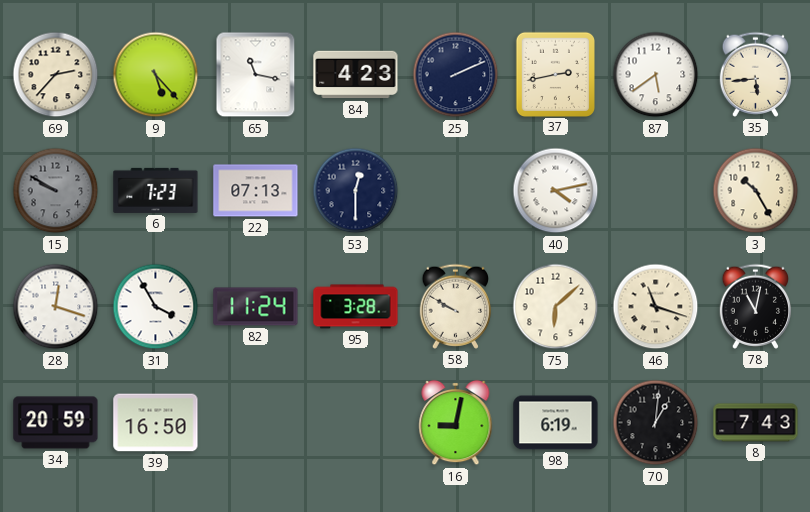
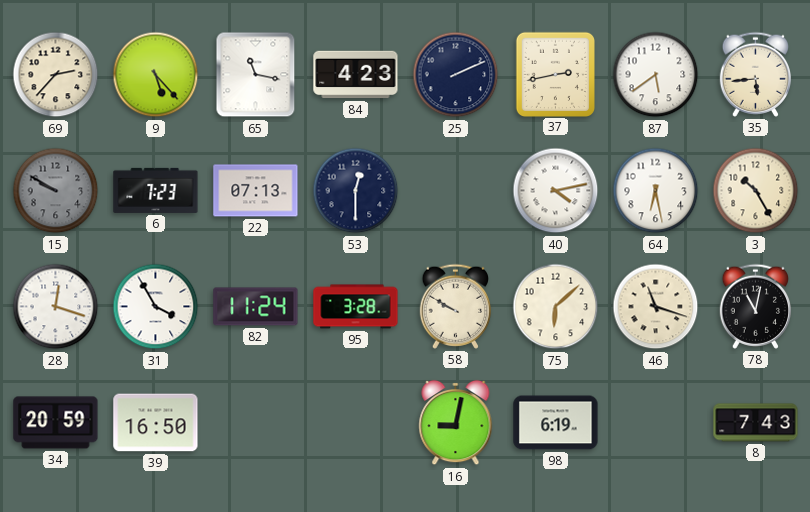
64: none -> 6:28
70: 1:01 -> none
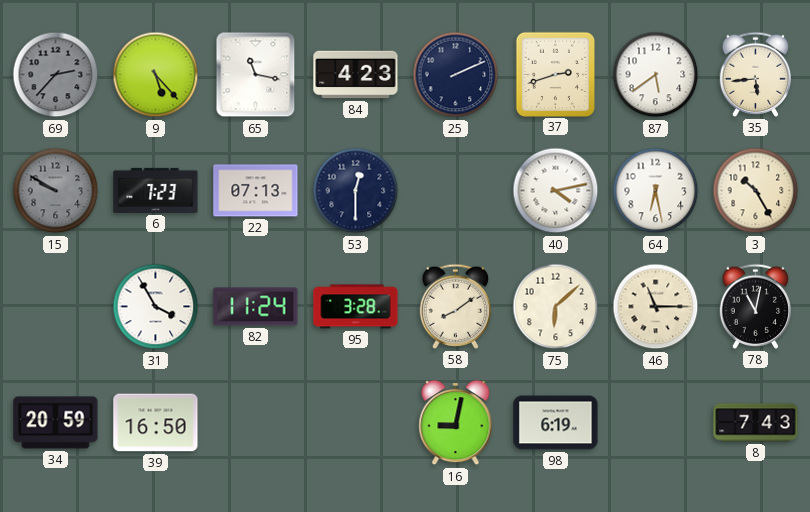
69 dial: cream -> grey
37: 2:43 -> 2:42
28: 12:18 -> none
58: 9:50 -> 8:09
46: 11:18 -> 11:15
